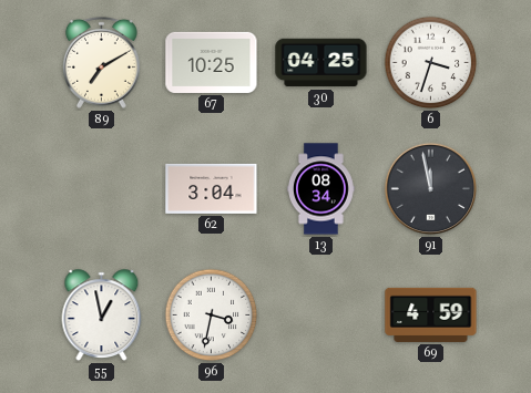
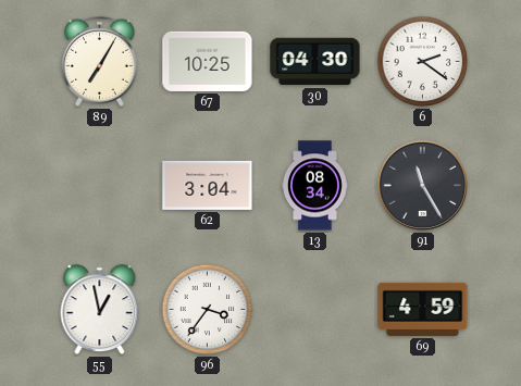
89: 7:10 -> 7:05
30: 04:25 -> 04:30
6: 3:33 -> 2:21
91: 11:58 -> 11:25
96: 3:32 -> 3:36
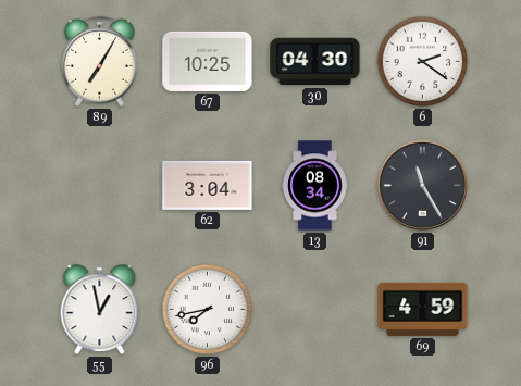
96: 3:36 -> 7:43
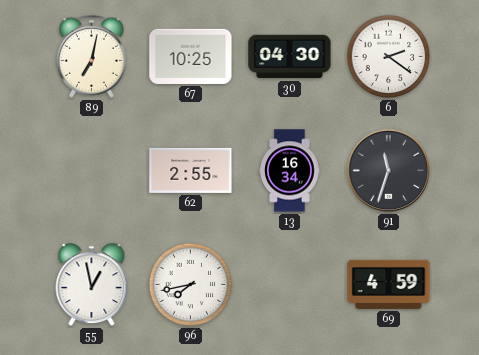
89: 7:05 -> 7:02
62: 3:04 -> 2:55
13: 08:34 -> 16:34
91: 11:25 -> 11:33
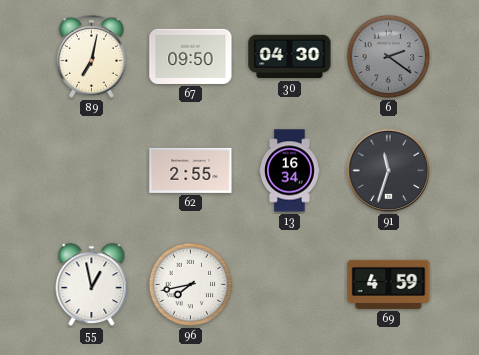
67: 10:25 -> 09:50
6 dial: white -> grey
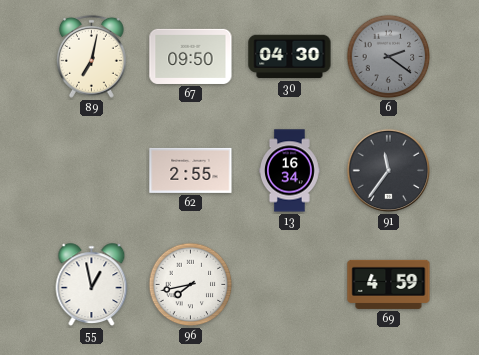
91: 11:33 -> 11:36
